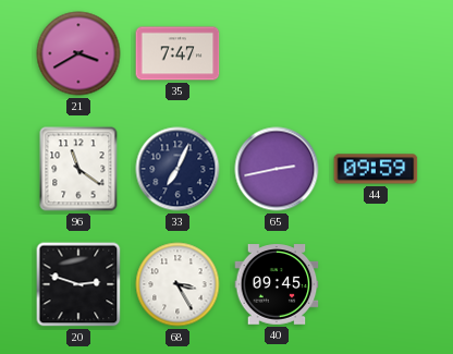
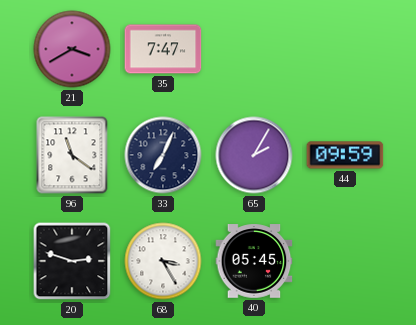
65: 2:43 -> 2:05
40: 09:45 -> 05:45
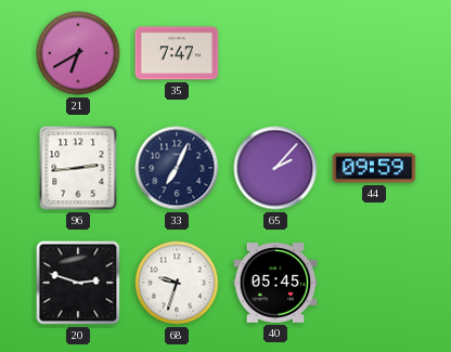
21: 3:40 -> 6:40
96: 11:21 -> 2:44
65: 2:05 -> 2:07
68: 3:25 -> 9:33
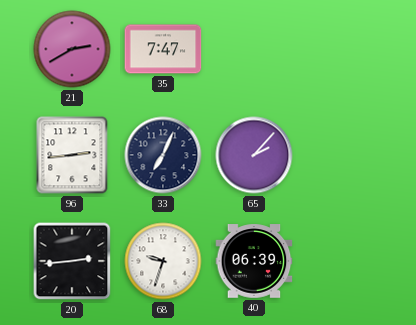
21: 6:40 -> 2:40
44: 09:59 -> none
20: 2:48 -> 2:44
40: 05:45 -> 06:39
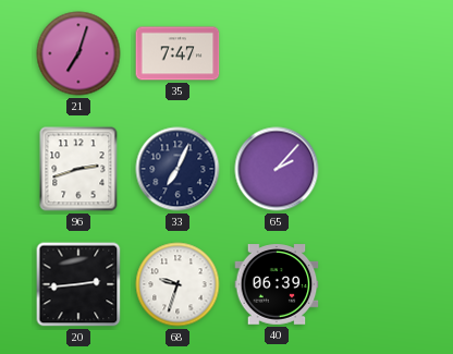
21: 2:40 -> 7:03
96: 2:44 -> 2:42
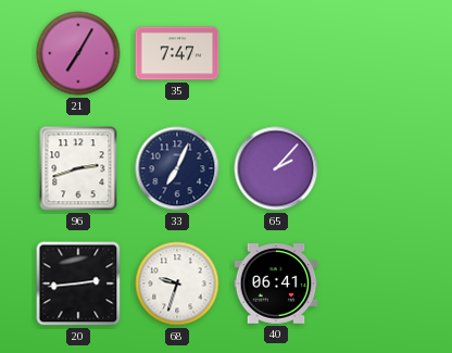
21: 7:03 -> 7:05
40: 06:39 -> 06:41
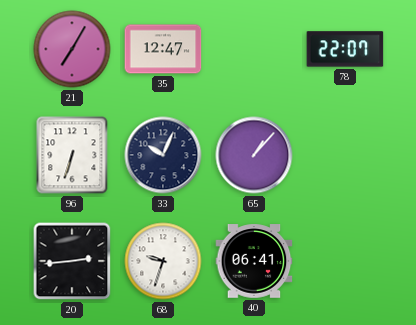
35: 7:47 -> 12:47
78: none -> 22:07
96: 2:42 -> 6:33
33: 7:04 -> 10:04
65: 2:07 -> 1:07
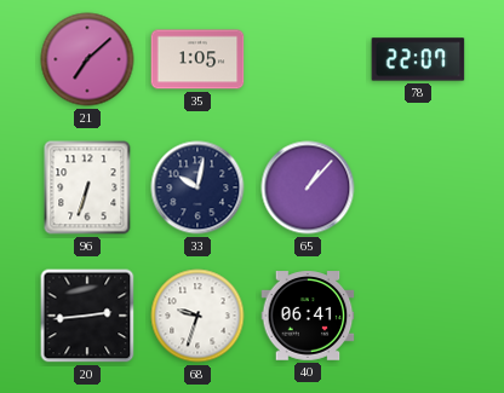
21: 7:05 -> 7:08
35: 12:47 -> 1:05
33: 10:04 -> 10:02
